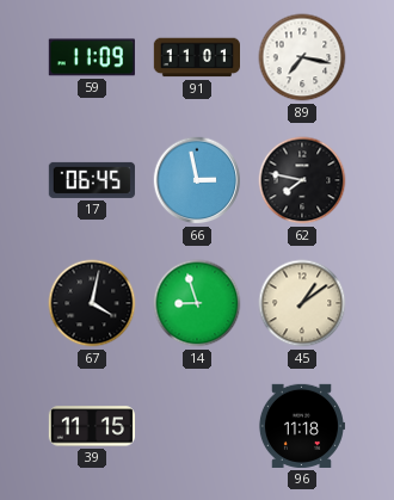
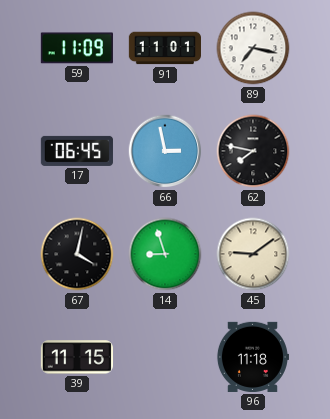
45: 1:09 -> 9:09
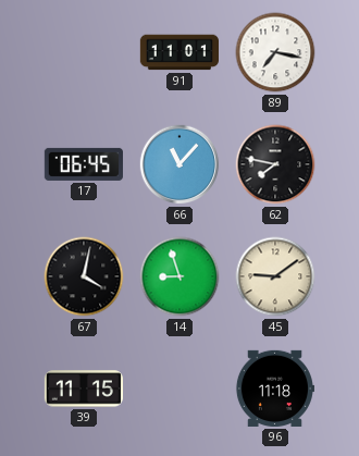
59: 11:09 -> none
66: 2:58 -> 11:07
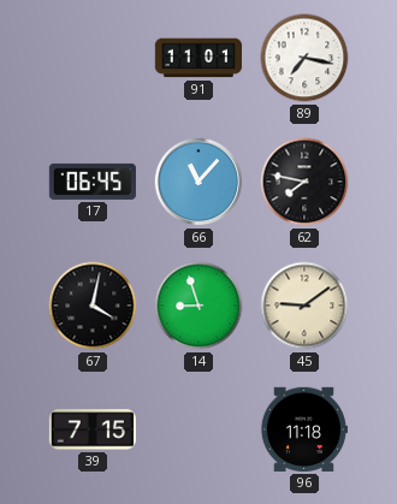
39: 11:15 -> 7:15
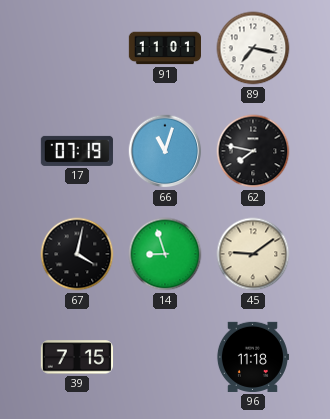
17: 06:45 -> 07:19
66: 11:07 -> 11:03
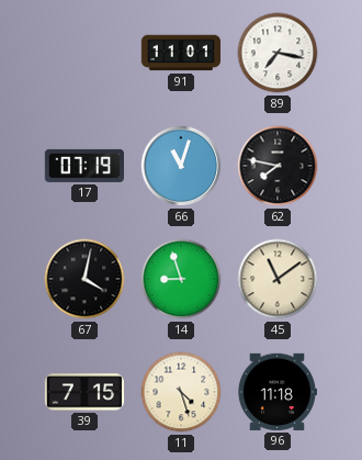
45: 9:09 -> 11:09
11: none -> 4:27
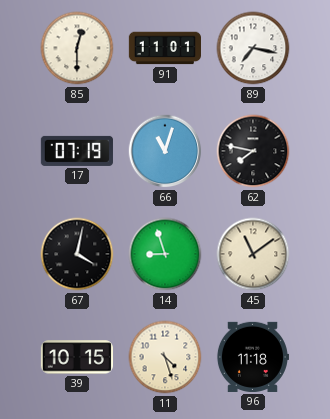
85: none -> 12:30
39: 7:15 -> 10:15
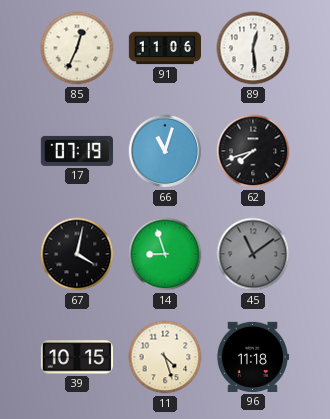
85: 12:30 -> 12:34
91: 11:01 -> 11:06
89: 7:17 -> 12:29
62: 7:47 -> 7:42
45 dial: cream -> grey
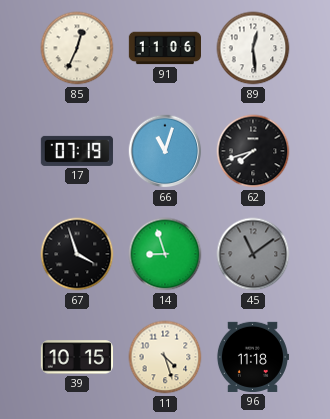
67: 4:02 -> 3:57
